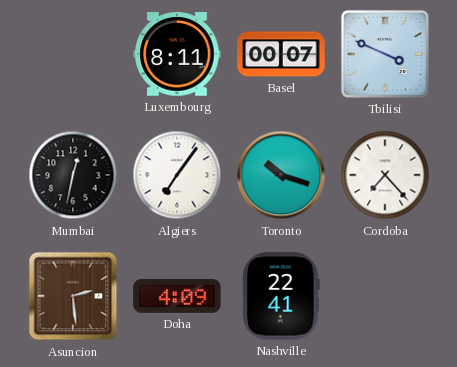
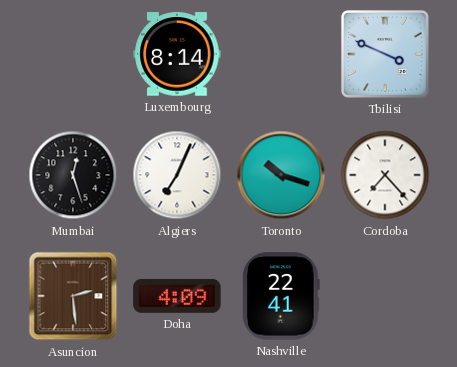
Luxembourg: 8:11 -> 8:14
Basel: 00:07 -> none
Mumbai: 12:32 -> 12:27
Algiers: 7:06 -> 7:04
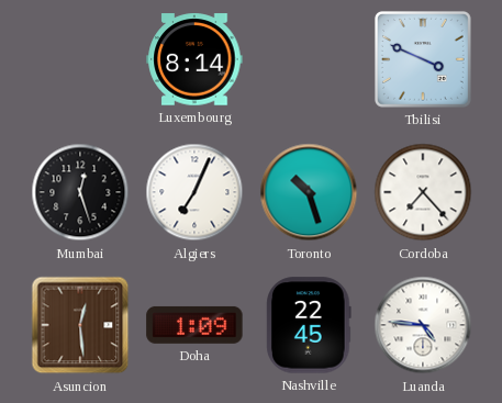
Toronto: 10:18 -> 10:27
Asuncion: 2:29 -> 12:29
Doha: 4:09 -> 1:09
Nashville: 22:41 -> 22:45
Luanda: none -> 4:46
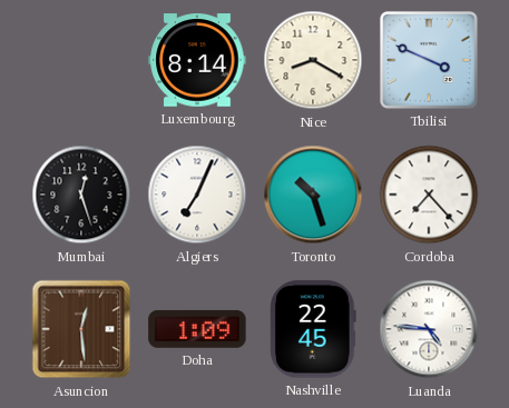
Nice: none -> 8:20
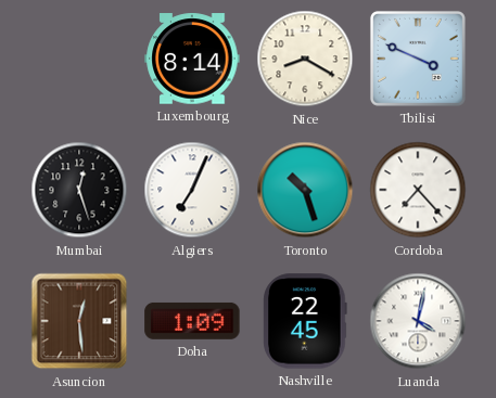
Luanda: 4:46 -> 4:02
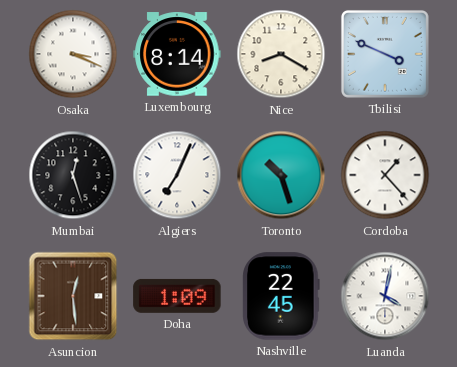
Osaka: none -> 3:19
Cordoba: 7:23 -> 1:23
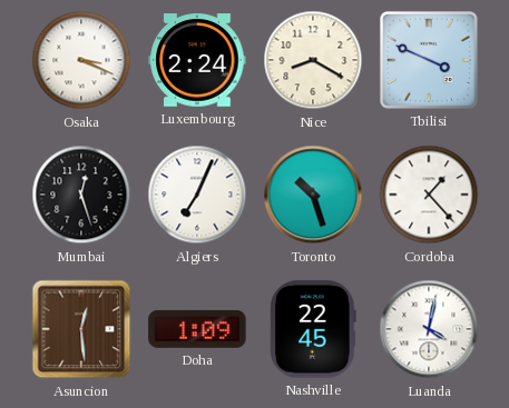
Luxembourg: 8:14 -> 2:24
